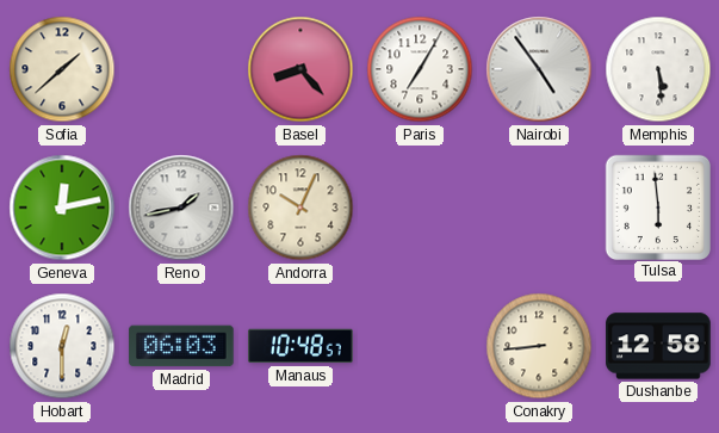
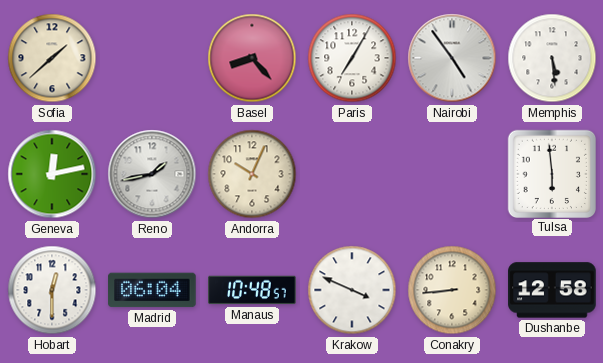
Madrid: 06:03 -> 06:04
Krakow: none -> 3:49
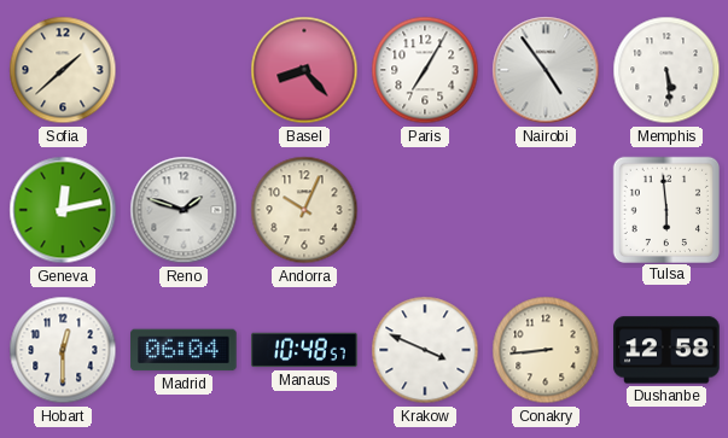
Reno: 1:43 -> 1:48
